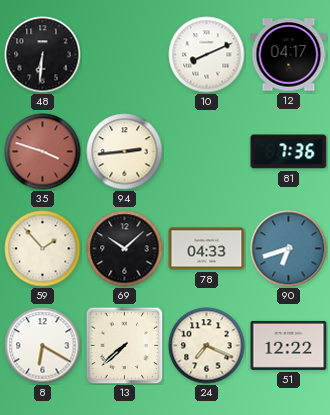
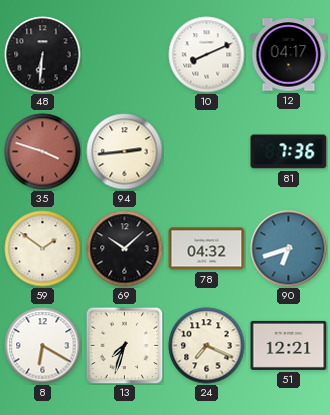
59: 1:53 -> 1:51
78: 04:33 -> 04:32
13: 7:38 -> 7:33
51: 12:22 -> 12:21
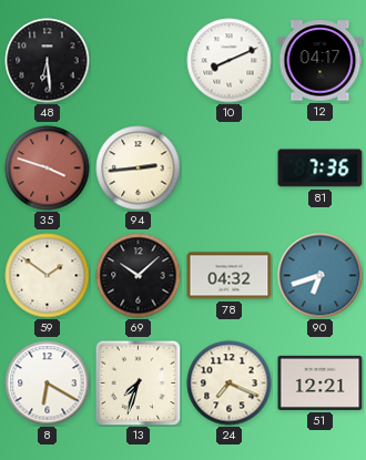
48: 6:31 -> 6:29
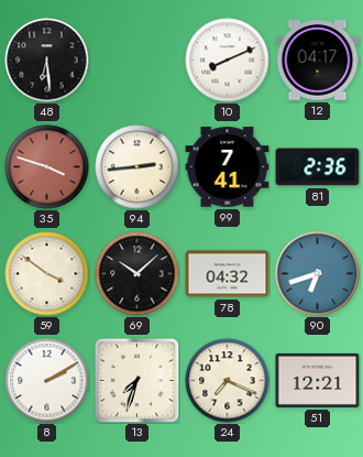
99: none -> 7:41
81: 7:36 -> 2:36
59: 1:51 -> 3:51
8: 6:20 -> 2:10
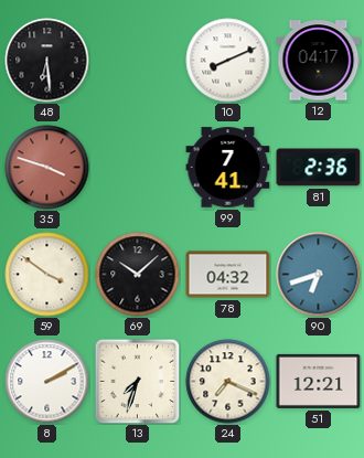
94: 2:44 -> none
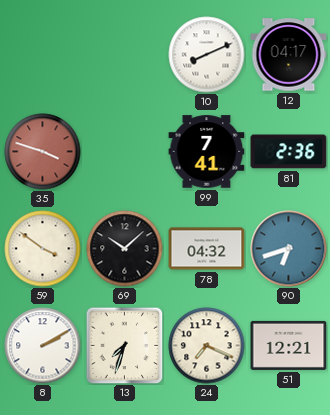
48: 6:29 -> none
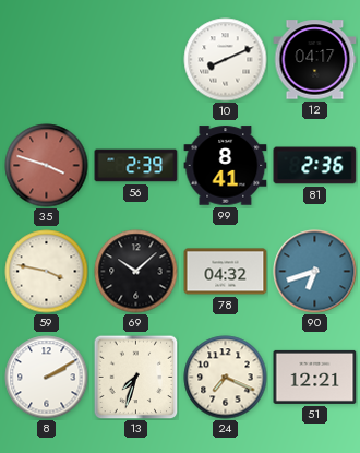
56: none -> 2:39
99: 7:41 -> 8:41
59: 3:51 -> 3:47
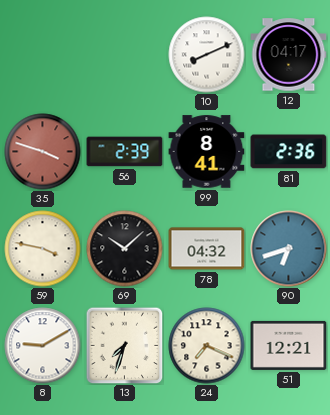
8: 2:10 -> 9:10
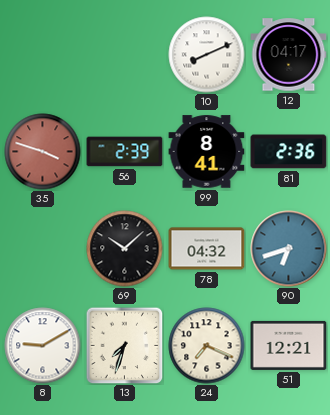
59: 3:47 -> none
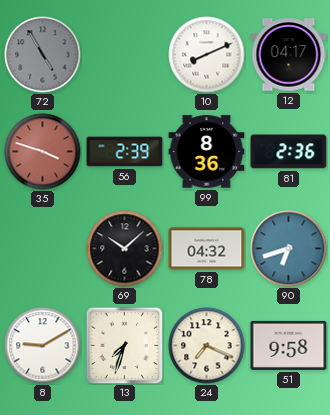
72: none -> 4:55
99: 8:41 -> 8:36
51: 12:21 -> 9:58
